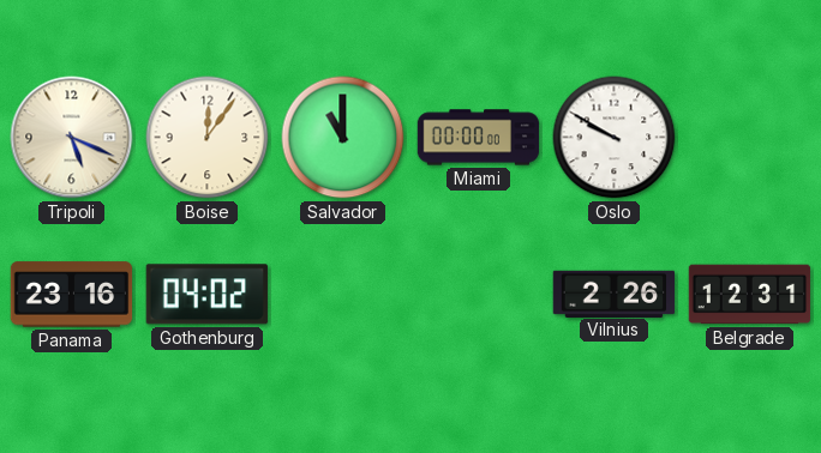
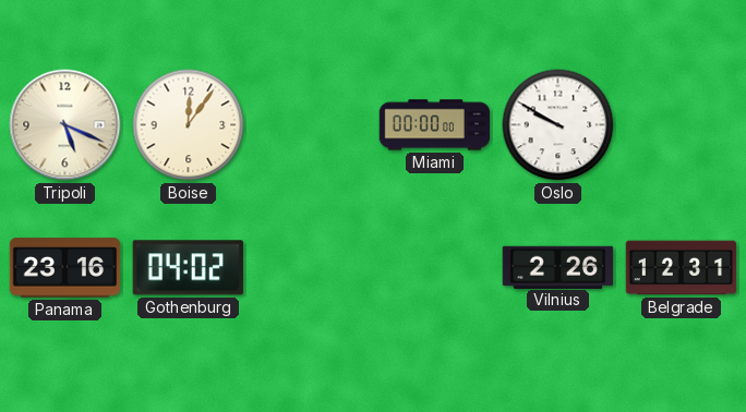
Salvador: 11:00 -> none
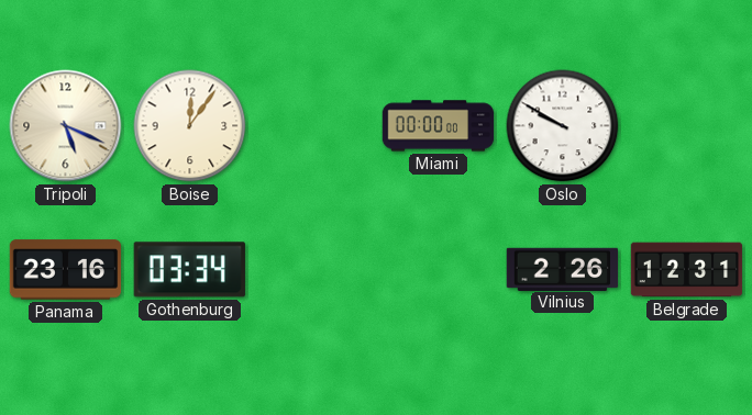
Gothenburg: 04:02 -> 03:34
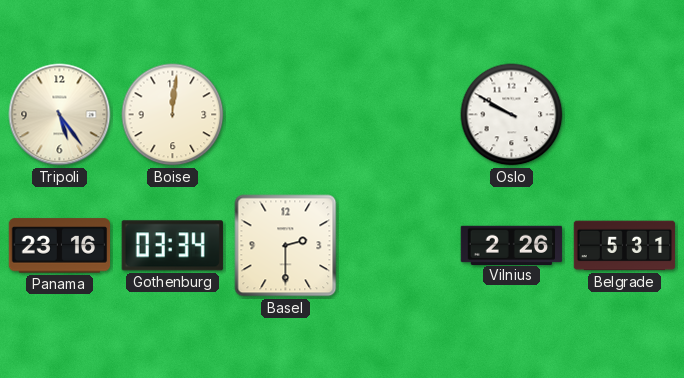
Tripoli: 5:19 -> 5:24
Boise: 12:06 -> 12:01
Miami: 00:00 -> none
Basel: none -> 2:30
Belgrade: 12:31 -> 5:31
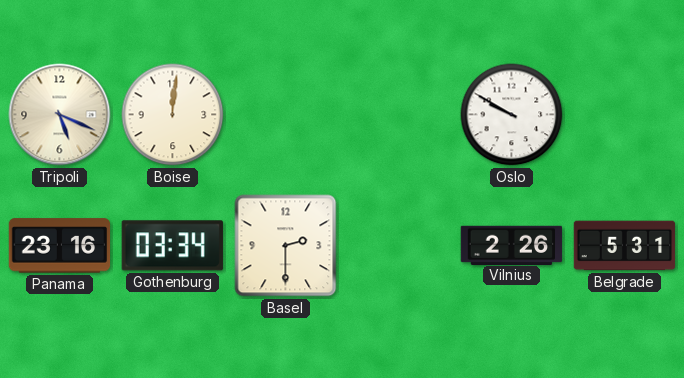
Tripoli: 5:24 -> 5:19
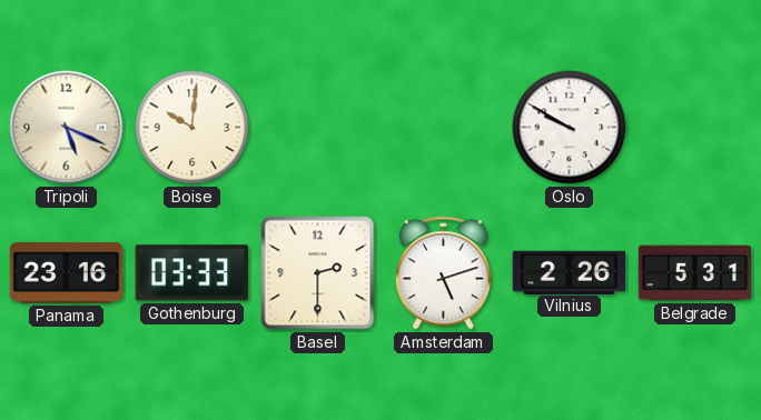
Boise: 12:01 -> 10:01
Gothenburg: 03:34 -> 03:33
Amsterdam: none -> 5:12
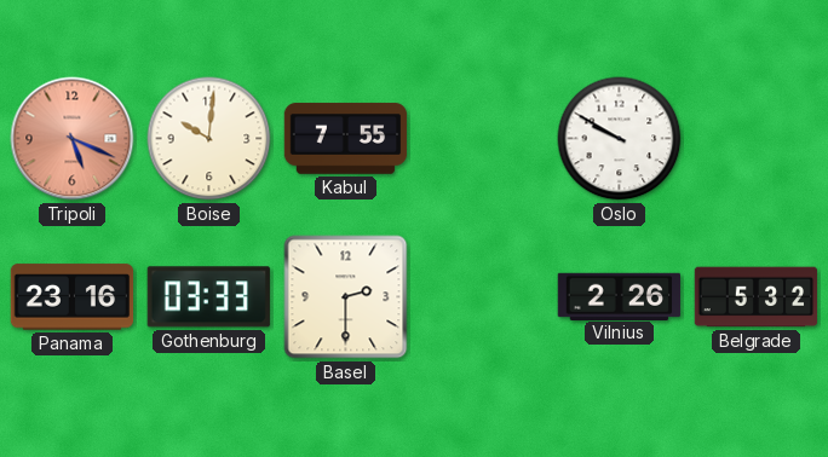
Tripoli dial: cream -> salmon
Kabul: none -> 7:55
Amsterdam: 5:12 -> none
Belgrade: 5:31 -> 5:32
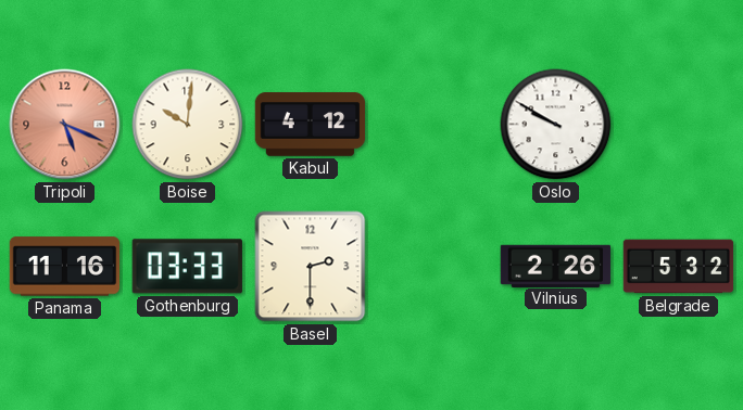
Kabul: 7:55 -> 4:12
Panama: 23:16 -> 11:16
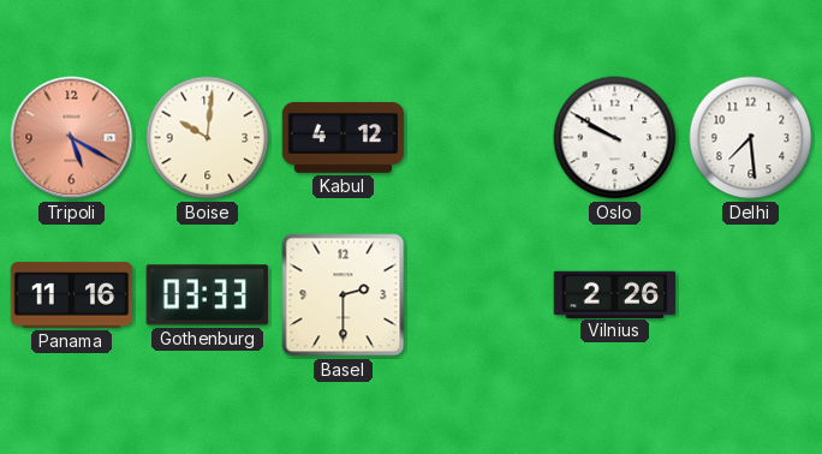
Tripoli: 5:19 -> 5:20
Delhi: none -> 7:29
Belgrade: 5:32 -> none
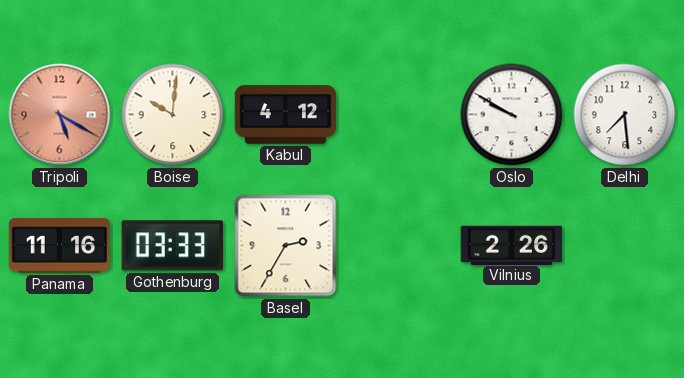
Basel: 2:30 -> 2:35
